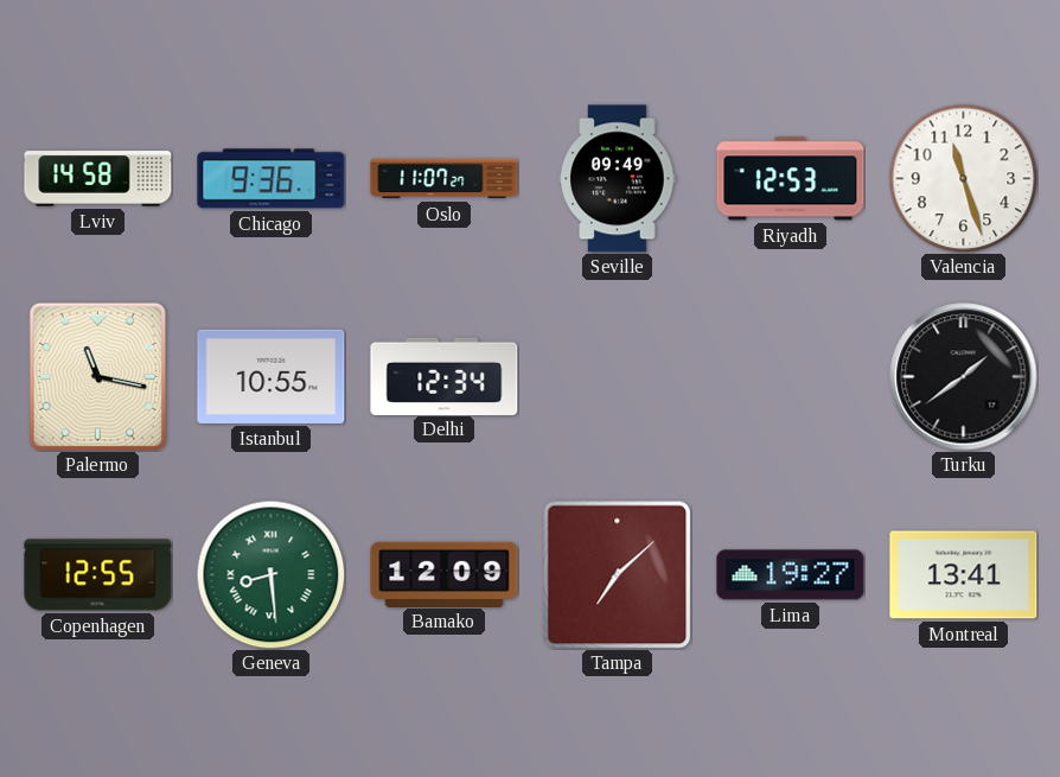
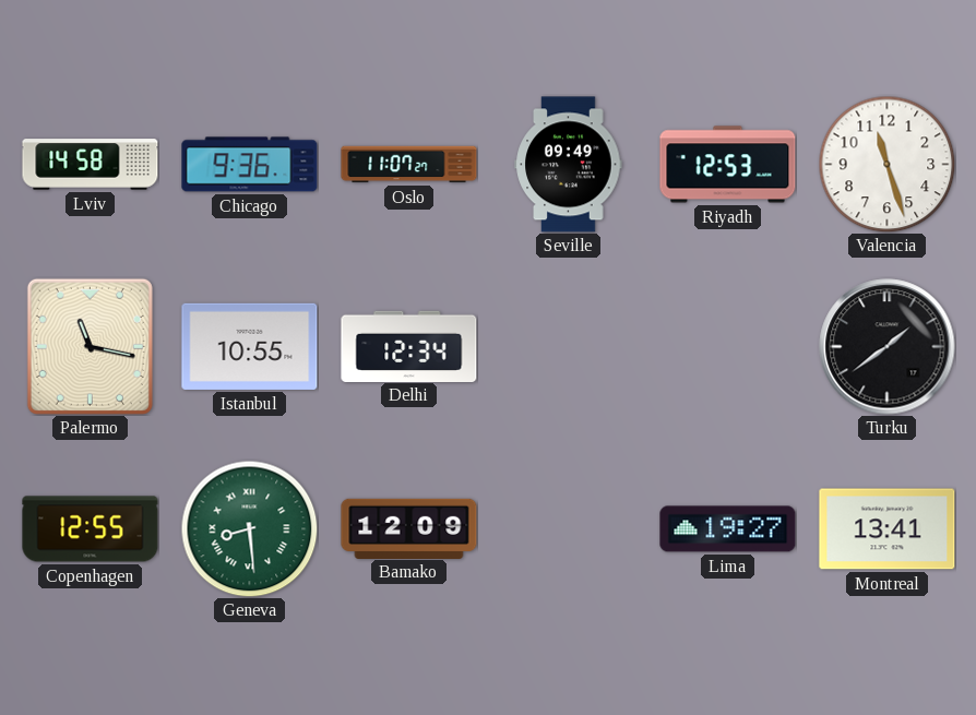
Tampa: 7:08 -> none
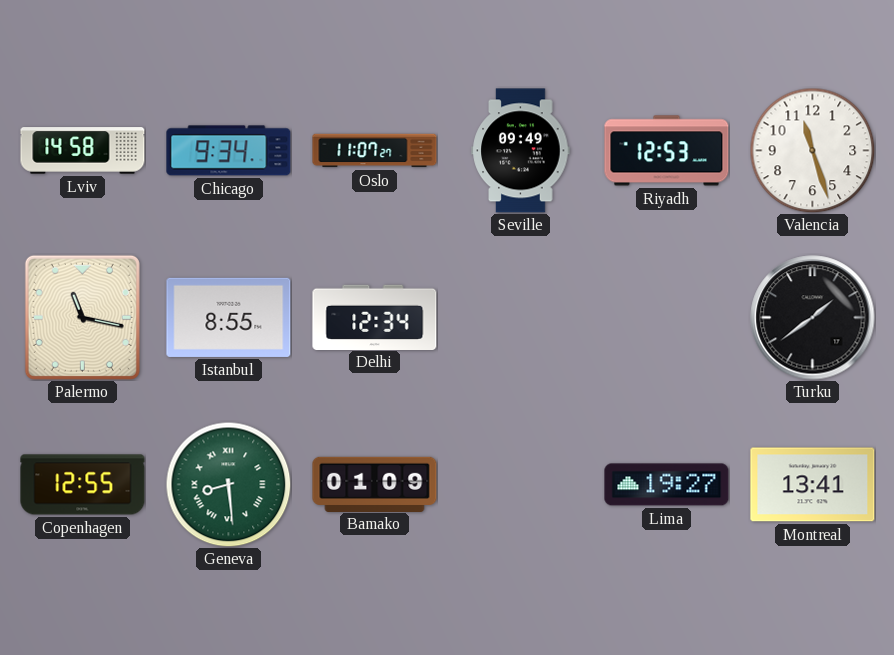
Chicago: 9:36 -> 9:34
Istanbul: 10:55 -> 8:55
Bamako: 12:09 -> 01:09
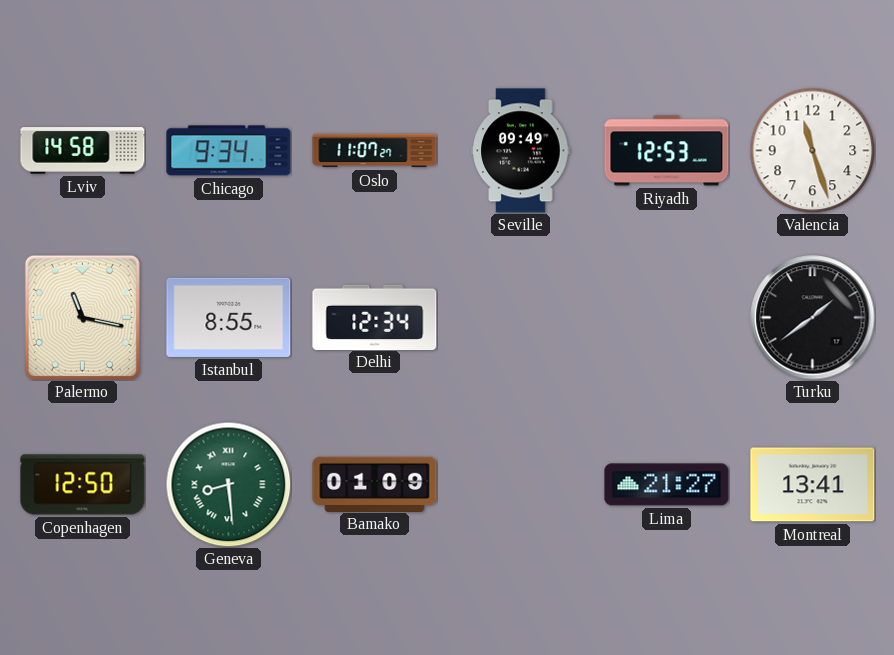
Copenhagen: 12:55 -> 12:50
Lima: 19:27 -> 21:27
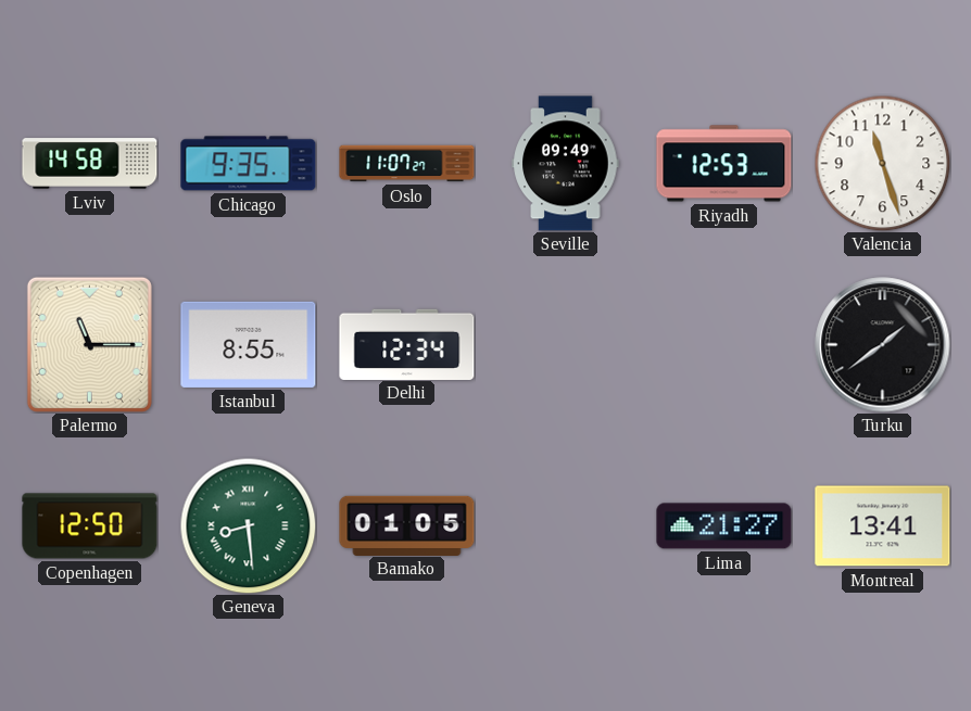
Chicago: 9:34 -> 9:35
Palermo: 11:17 -> 11:15
Bamako: 01:09 -> 01:05
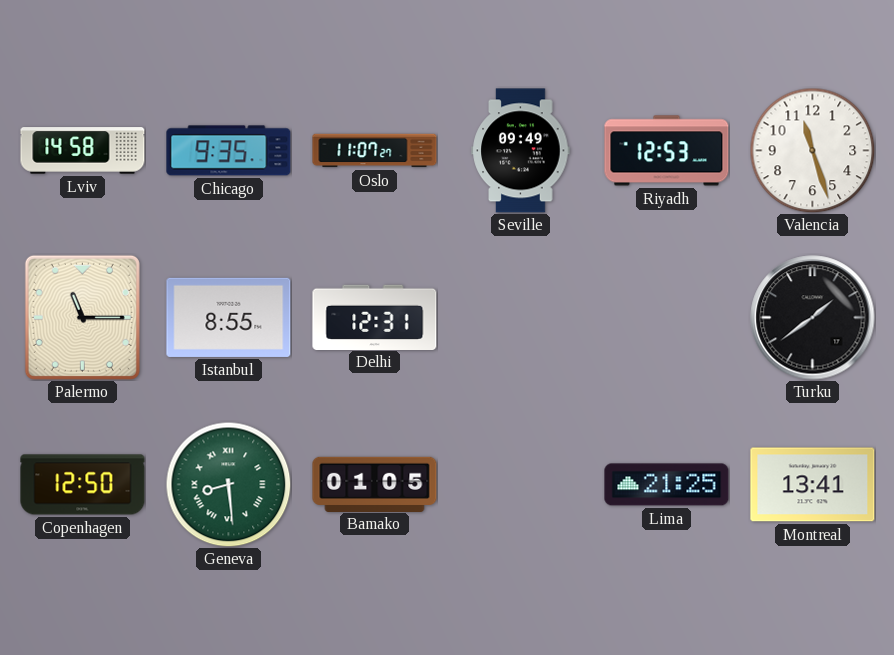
Delhi: 12:34 -> 12:31
Lima: 21:27 -> 21:25
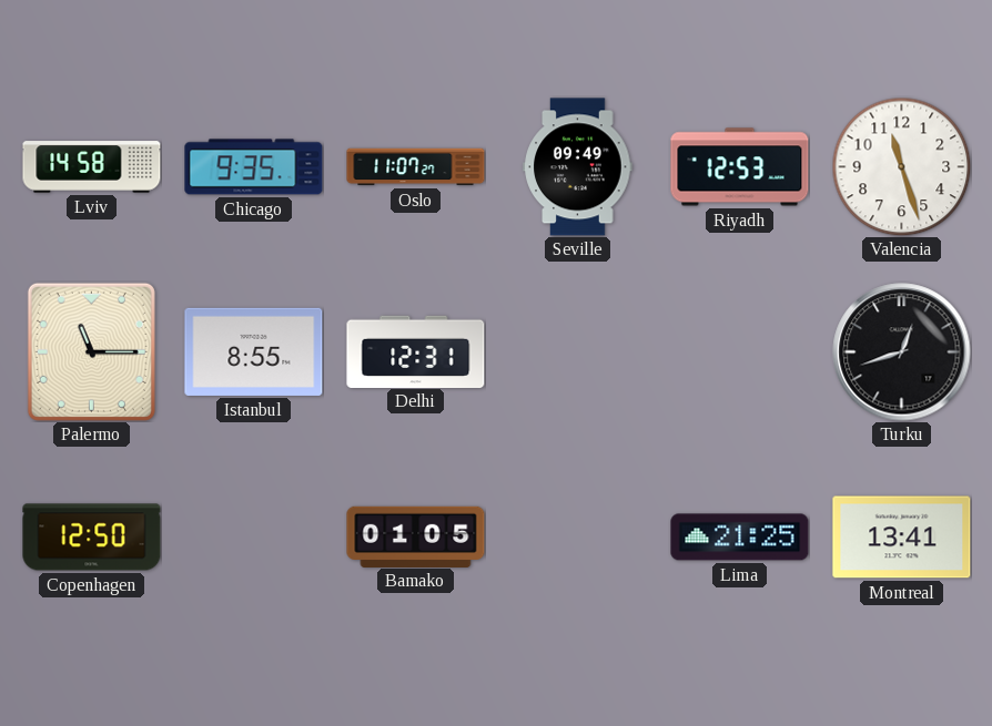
Turku: 1:39 -> 12:42
Geneva: 8:29 -> none
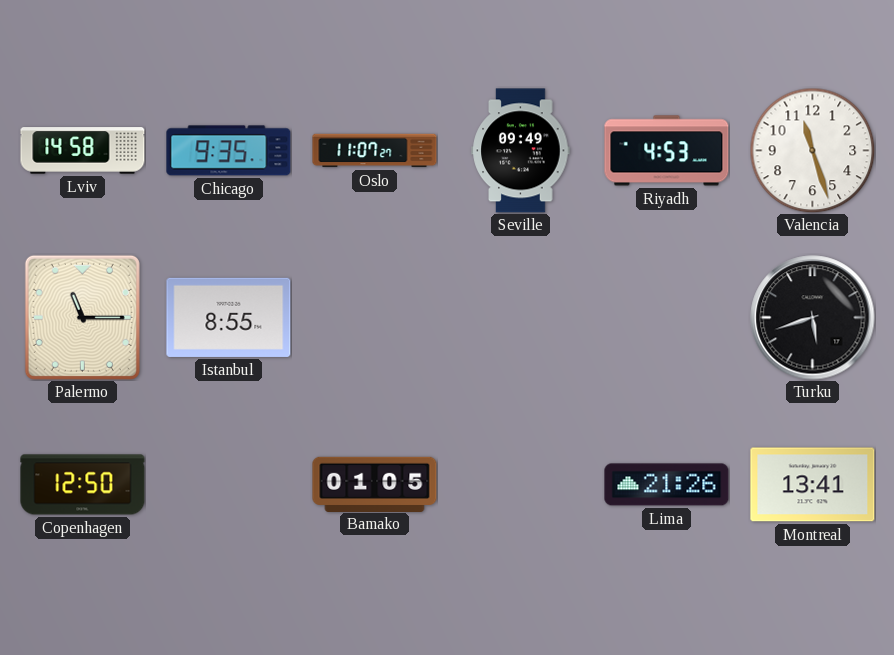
Riyadh: 12:53 -> 4:53
Delhi: 12:31 -> none
Turku: 12:42 -> 5:42
Lima: 21:25 -> 21:26
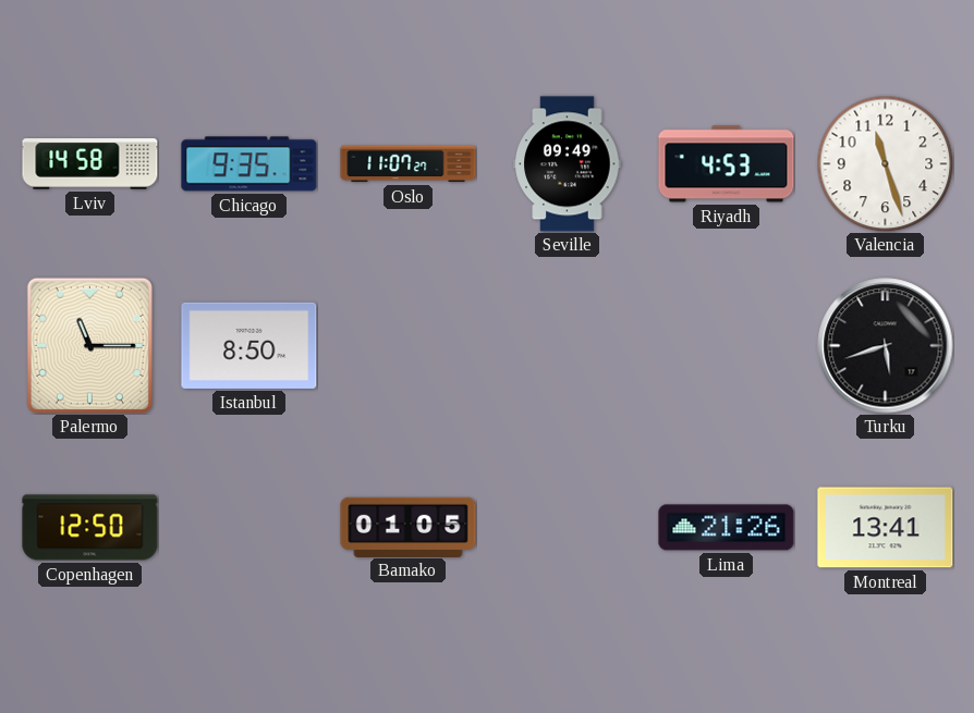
Istanbul: 8:55 -> 8:50
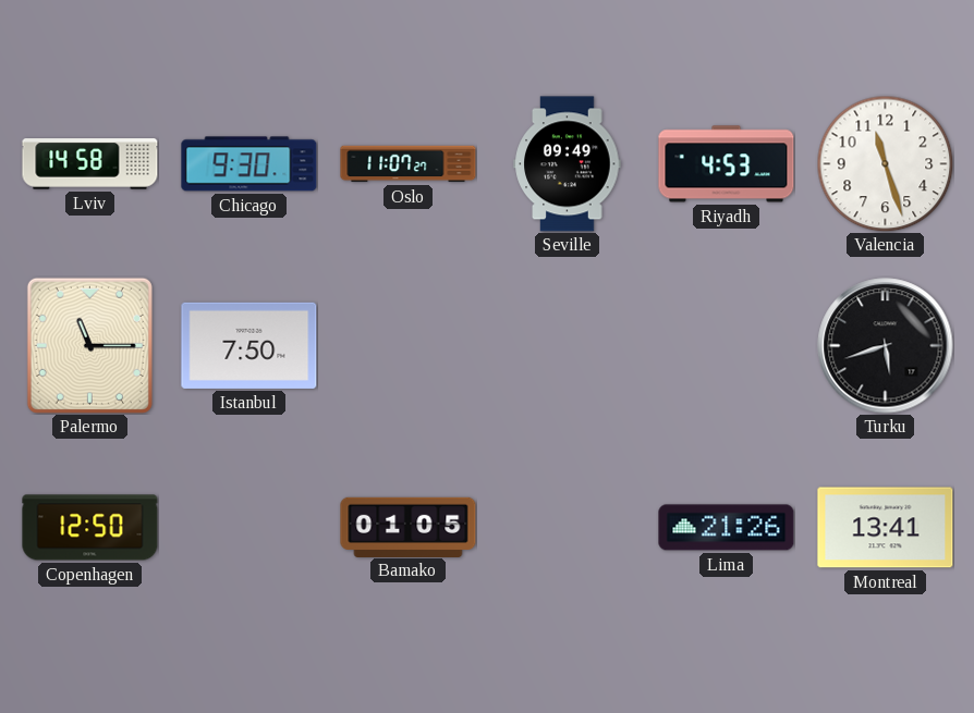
Chicago: 9:35 -> 9:30
Istanbul: 8:50 -> 7:50
